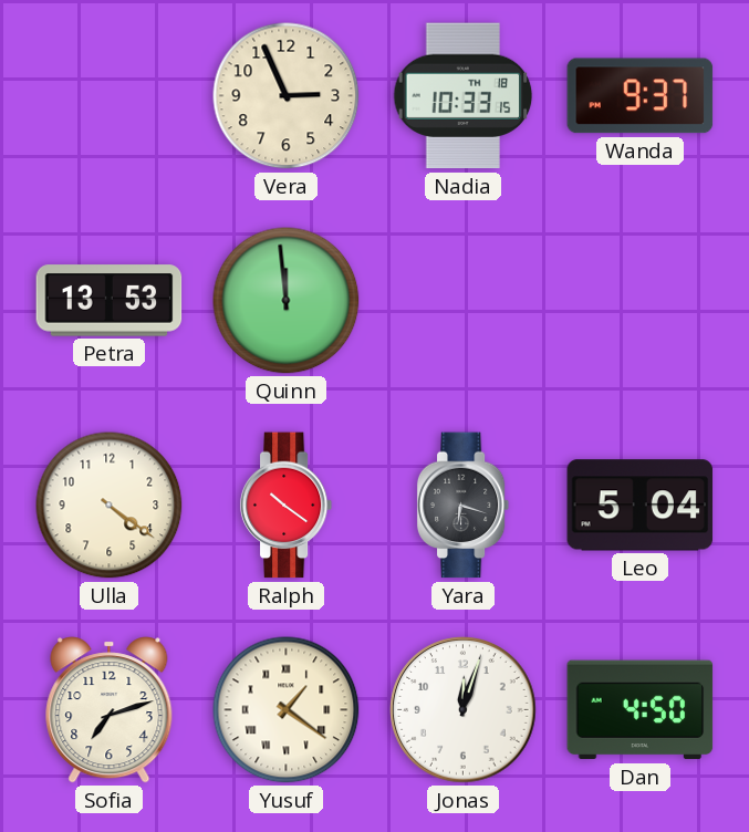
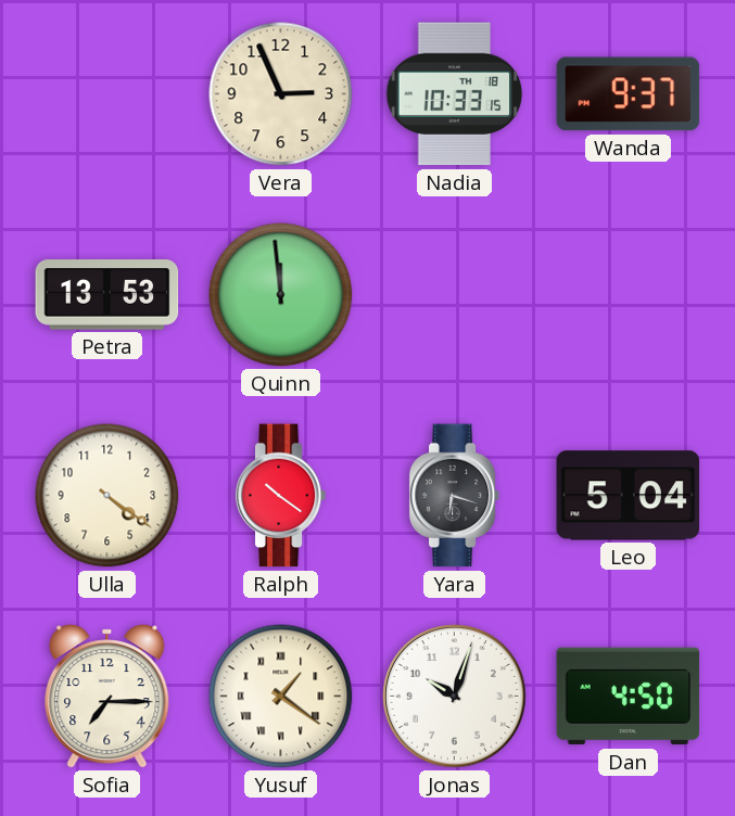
Sofia: 7:12 -> 7:15
Jonas: 12:03 -> 10:03
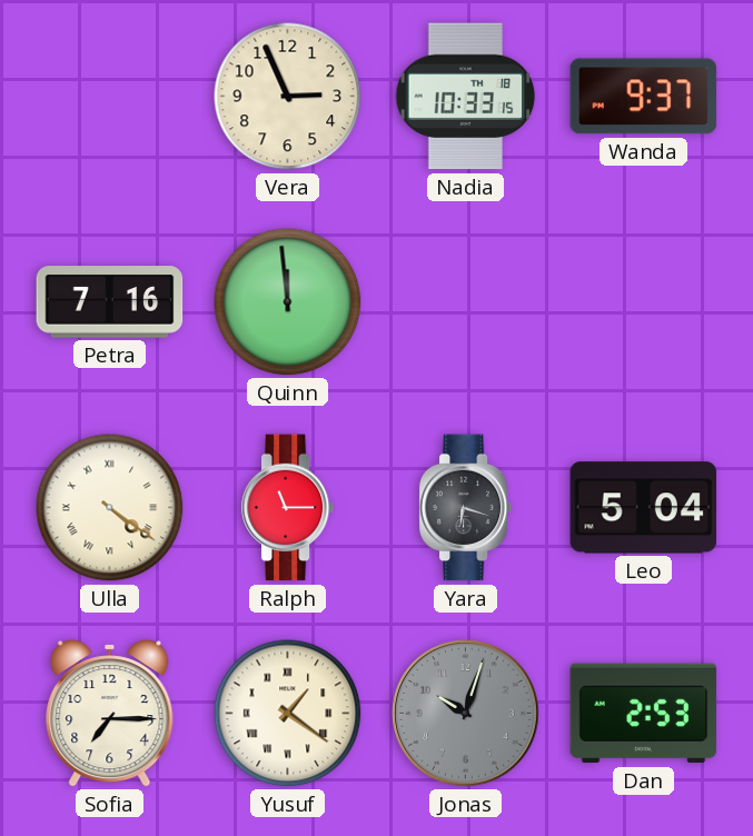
Petra: 13:53 -> 7:16
Ulla numerals: Arabic -> Roman
Ralph: 10:21 -> 11:15
Jonas dial: white -> grey
Dan: 4:50 -> 2:53
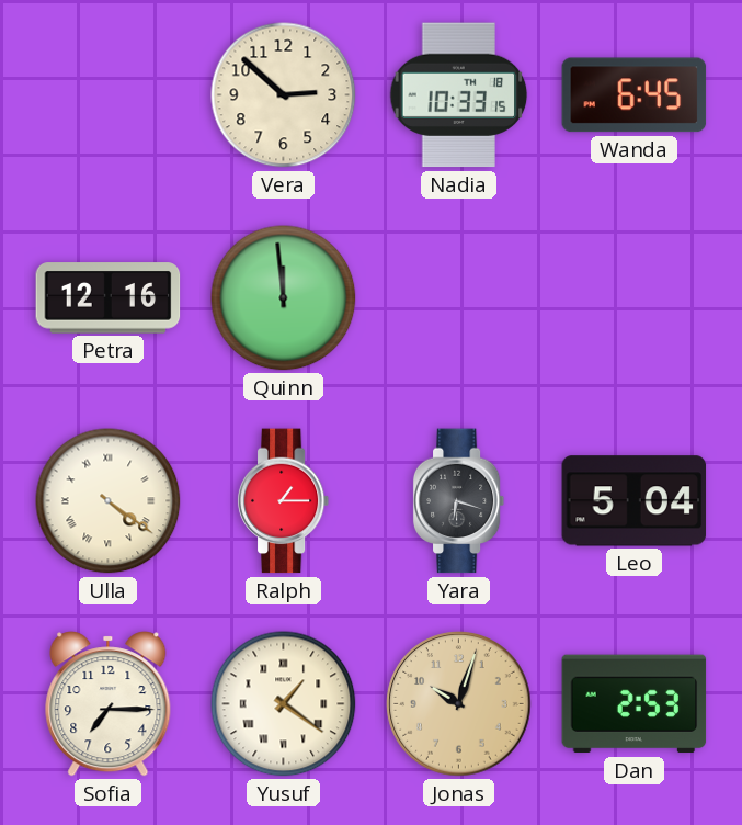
Vera: 2:56 -> 2:52
Wanda: 9:37 -> 6:45
Petra: 7:16 -> 12:16
Ralph: 11:15 -> 1:15
Jonas dial: grey -> champagne
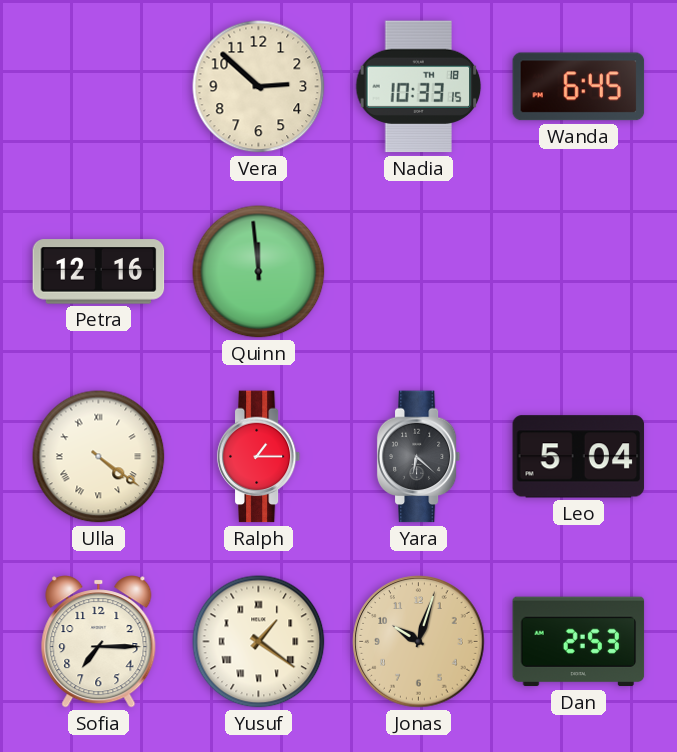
Yara: 6:18 -> 6:22
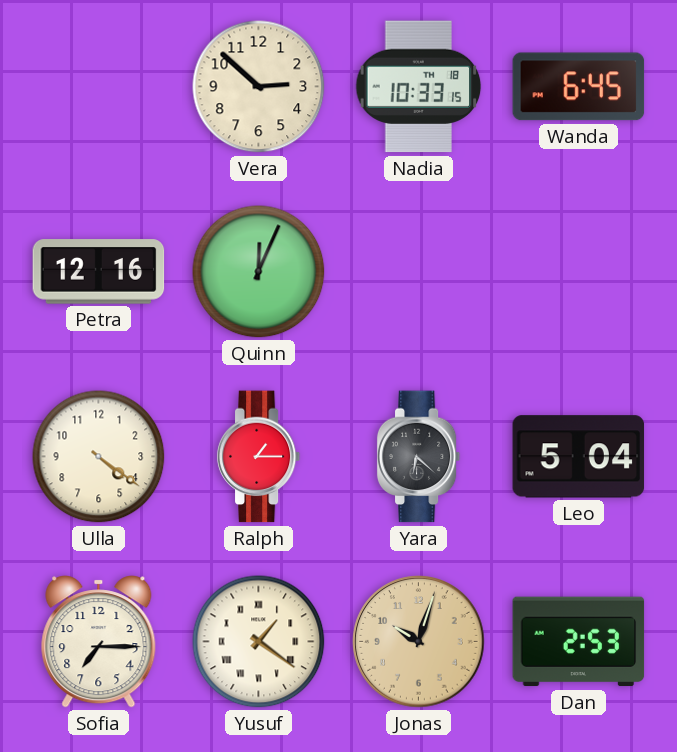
Quinn: 11:59 -> 12:04
Ulla numerals: Roman -> Arabic
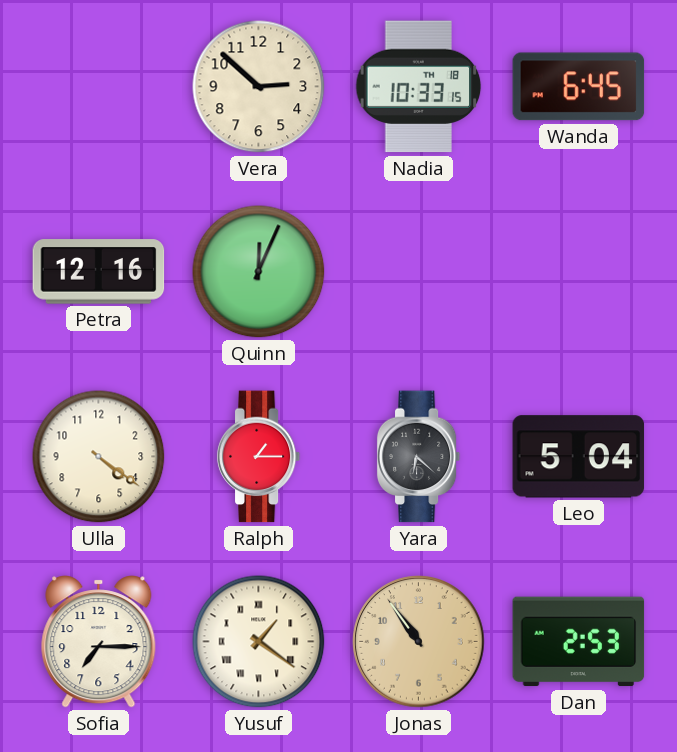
Jonas: 10:03 -> 10:54
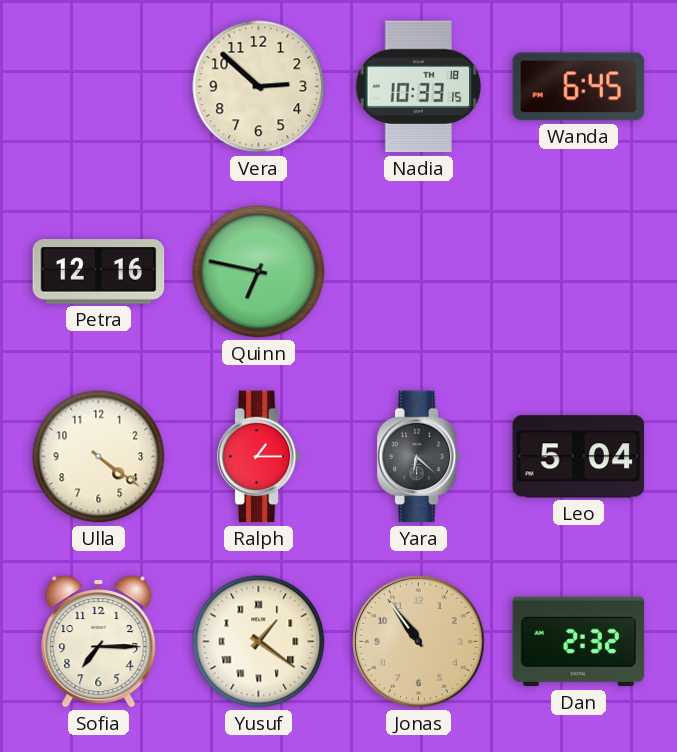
Quinn: 12:04 -> 6:47
Dan: 2:53 -> 2:32
